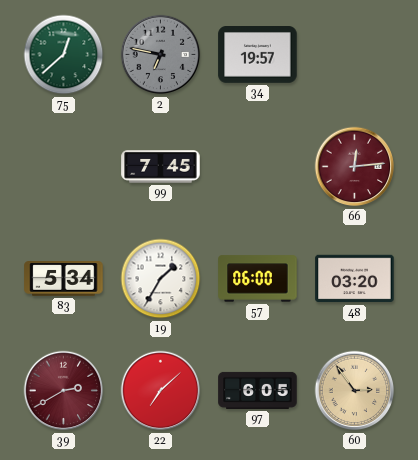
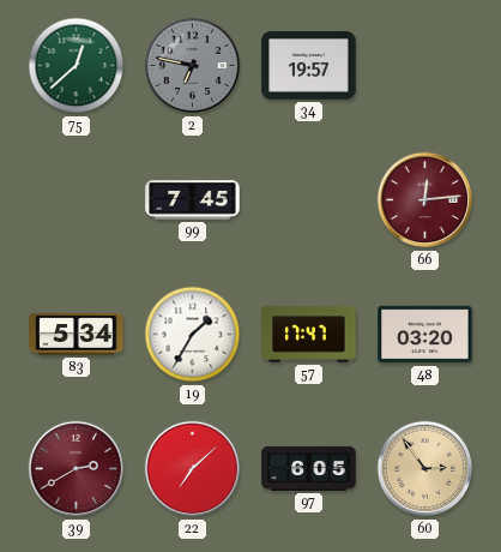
57: 06:00 -> 17:47
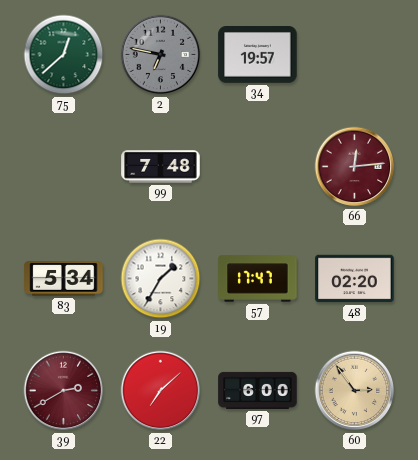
99: 7:45 -> 7:48
48: 03:20 -> 02:20
97: 6:05 -> 6:00
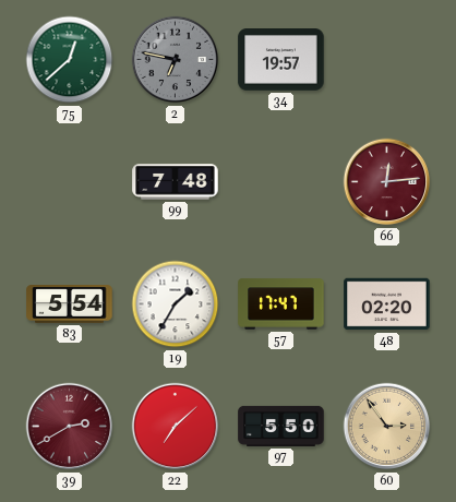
83: 5:34 -> 5:54
97: 6:00 -> 5:50
